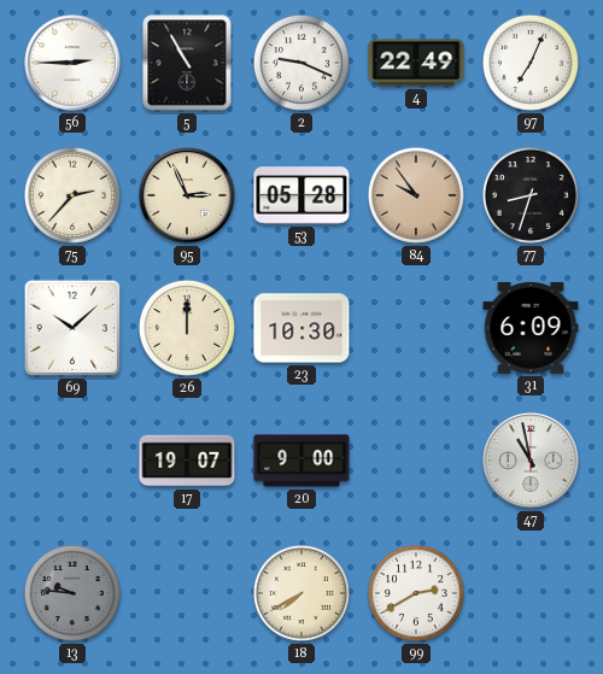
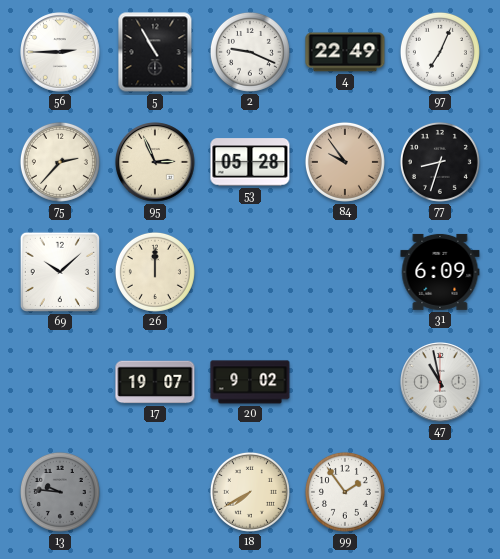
23: 10:30 -> none
20: 9:00 -> 9:02
99: 2:40 -> 1:54
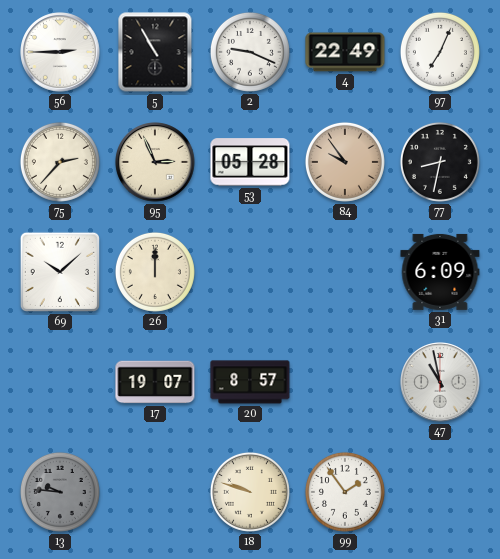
77: 8:33 -> 8:32
20: 9:02 -> 8:57
18: 7:40 -> 9:48
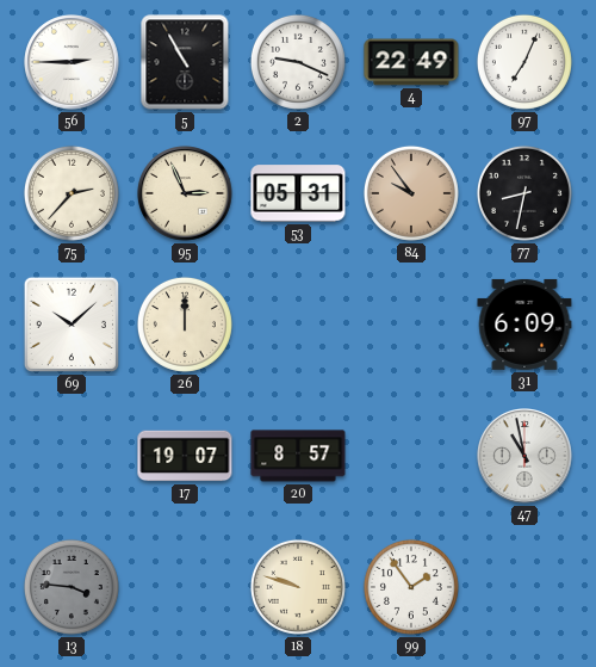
53: 05:28 -> 05:31
13: 9:46 -> 3:46
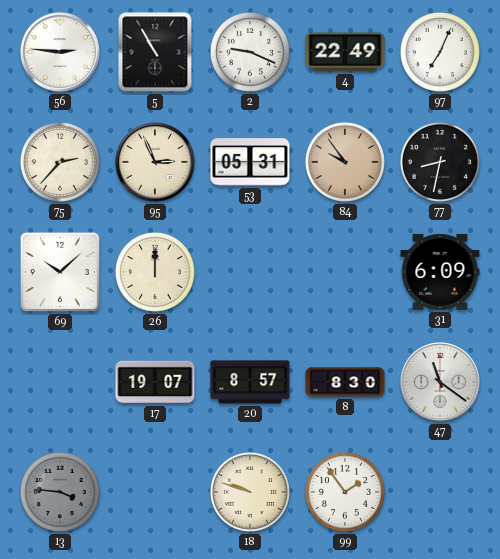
56: 2:45 -> 2:46
8: none -> 8:30
47: 10:58 -> 11:21
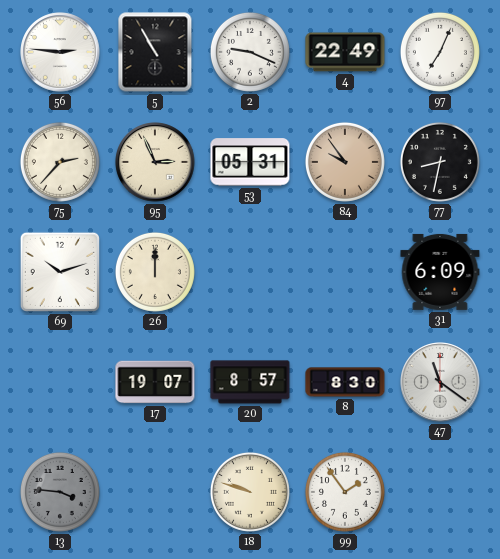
69: 10:08 -> 10:12
